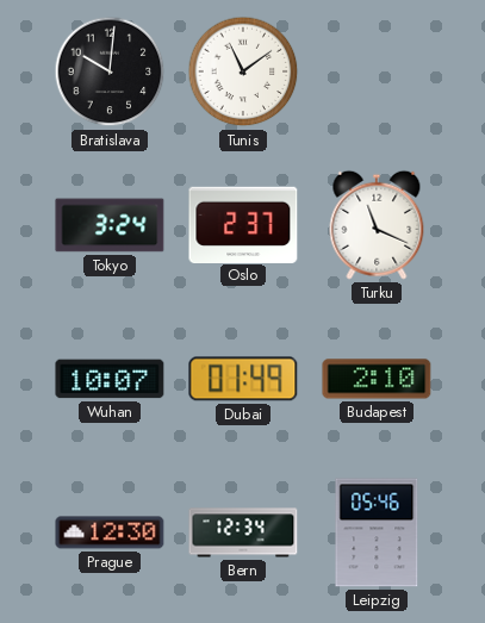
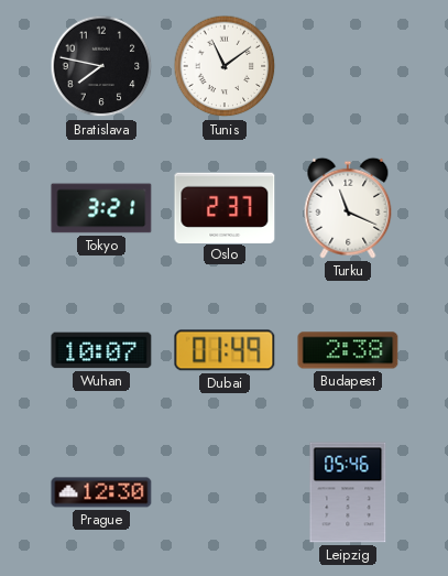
Bratislava: 10:01 -> 7:47
Tokyo: 3:24 -> 3:21
Budapest: 2:10 -> 2:38
Bern: 12:34 -> none
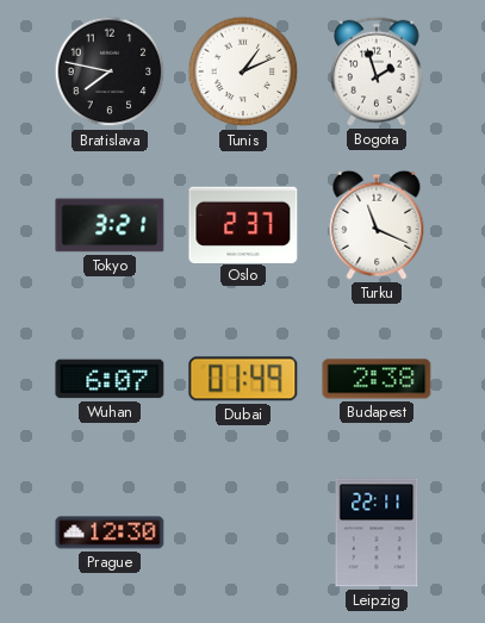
Tunis: 11:09 -> 1:11
Bogota: none -> 1:57
Wuhan: 10:07 -> 6:07
Leipzig: 05:46 -> 22:11
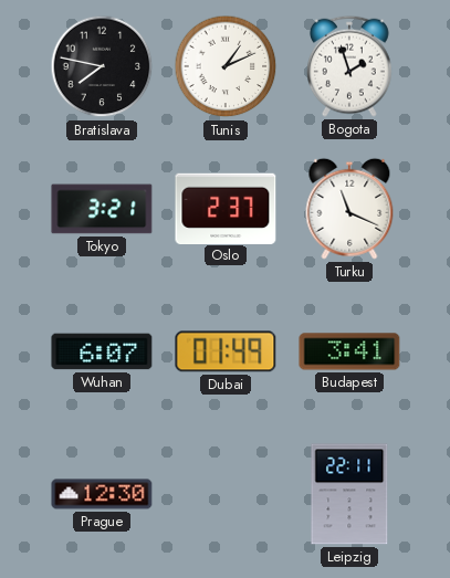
Budapest: 2:38 -> 3:41
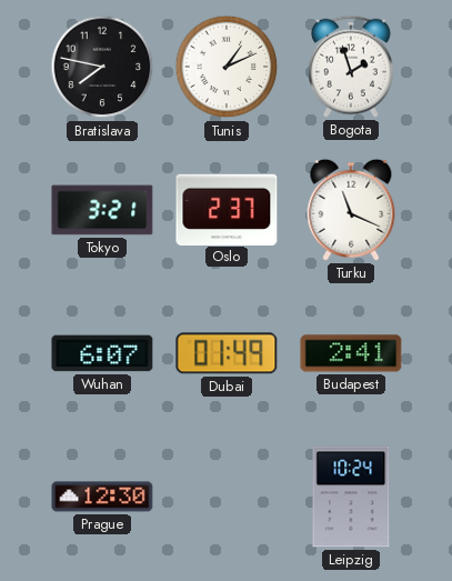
Budapest: 3:41 -> 2:41
Leipzig: 22:11 -> 10:24
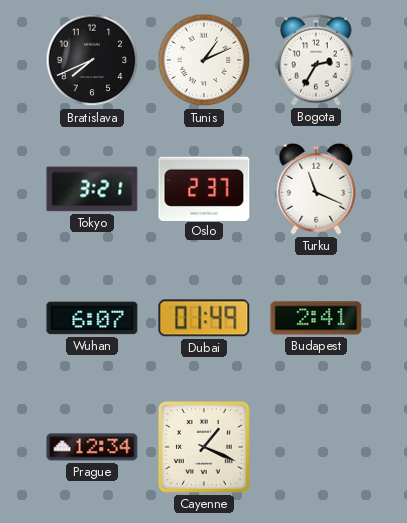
Bratislava: 7:47 -> 7:41
Bogota: 1:57 -> 2:35
Prague: 12:30 -> 12:34
Cayenne: none -> 1:19
Leipzig: 10:24 -> none
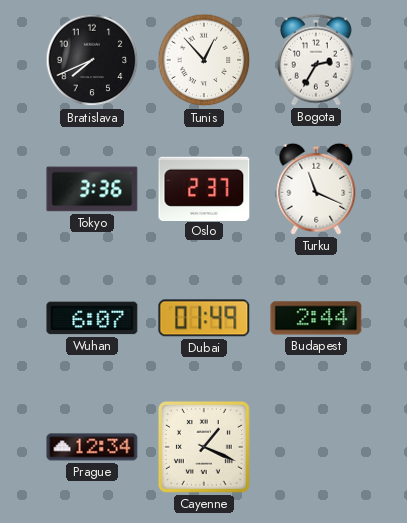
Tunis: 1:11 -> 12:53
Tokyo: 3:21 -> 3:36
Budapest: 2:41 -> 2:44
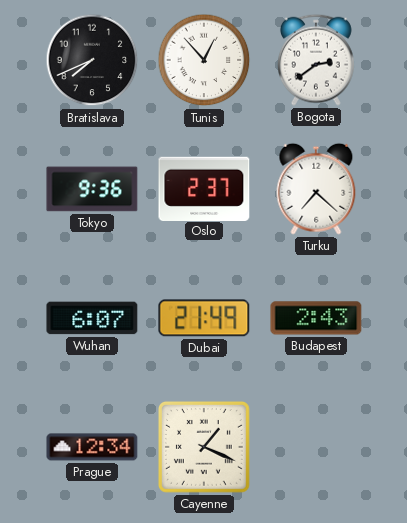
Bogota: 2:35 -> 2:39
Tokyo: 3:36 -> 9:36
Turku: 11:19 -> 7:22
Dubai: 01:49 -> 21:49
Budapest: 2:44 -> 2:43
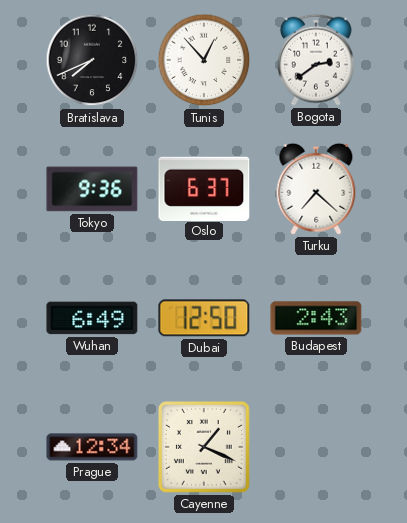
Oslo: 2:37 -> 6:37
Wuhan: 6:07 -> 6:49
Dubai: 21:49 -> 12:50
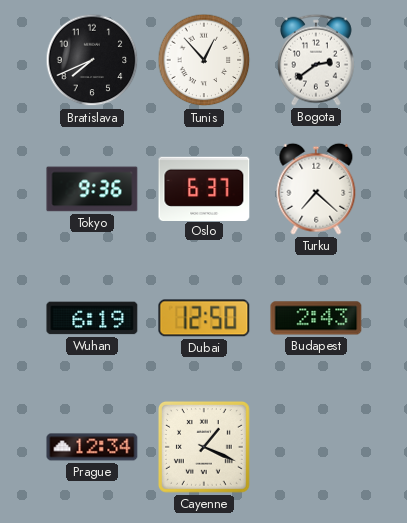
Wuhan: 6:49 -> 6:19
